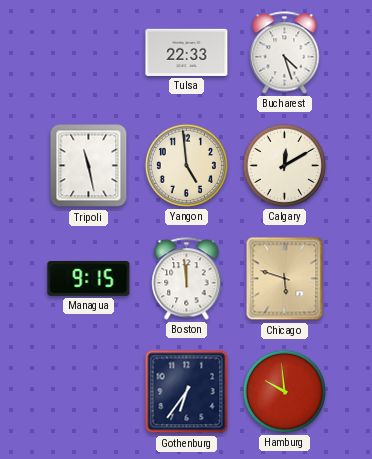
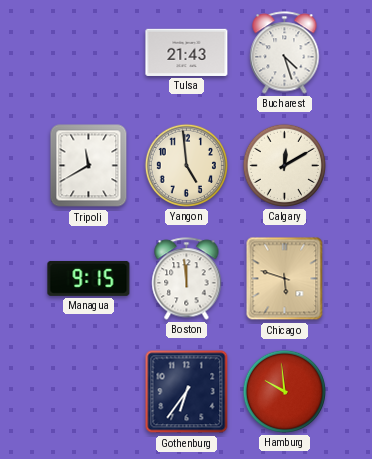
Tulsa: 22:33 -> 21:43
Tripoli: 11:28 -> 11:40
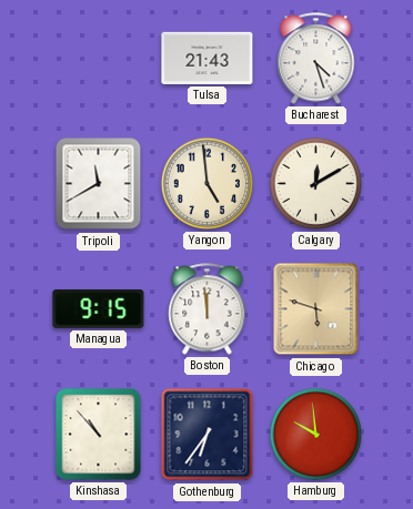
Kinshasa: none -> 10:53
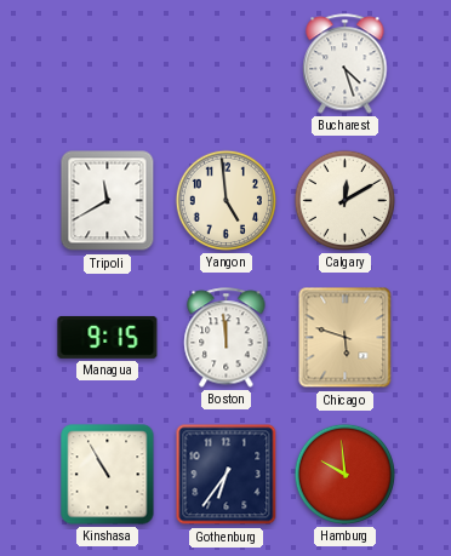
Tulsa: 21:43 -> none
Kinshasa: 10:53 -> 10:55
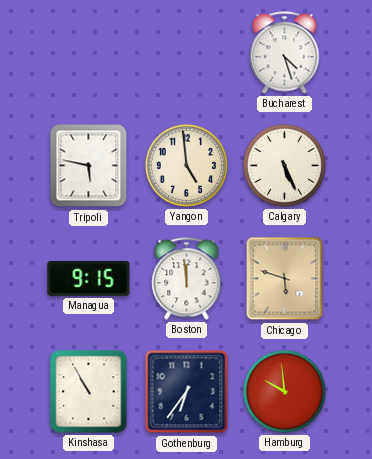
Tripoli: 11:40 -> 5:47
Calgary: 12:10 -> 5:26
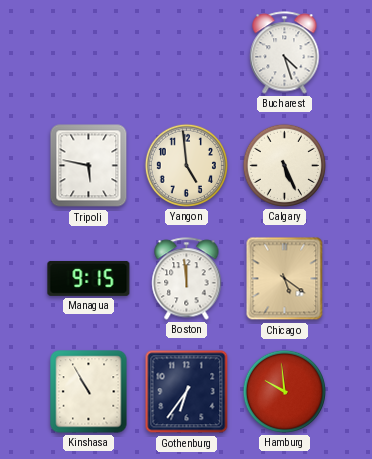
Chicago: 5:48 -> 5:21
